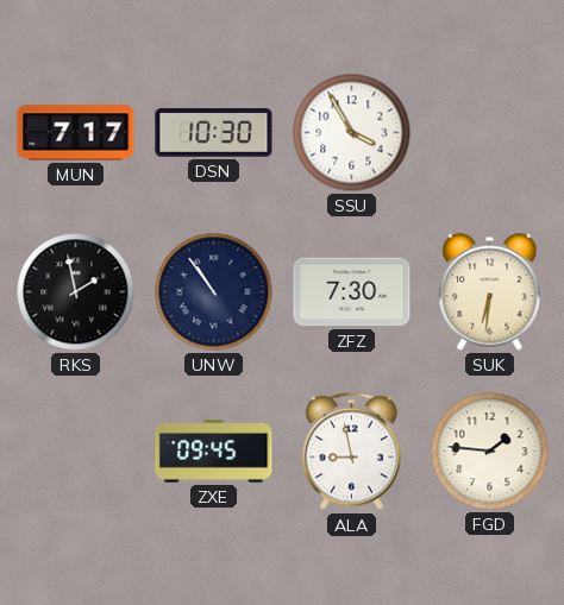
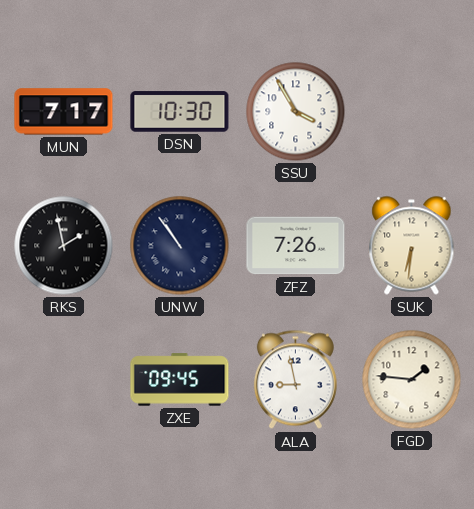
ZFZ: 7:30 -> 7:26
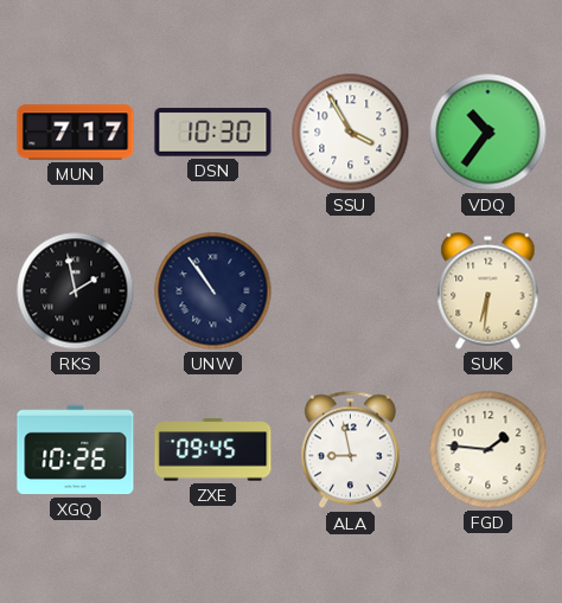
VDQ: none -> 10:36
ZFZ: 7:26 -> none
XGQ: none -> 10:26
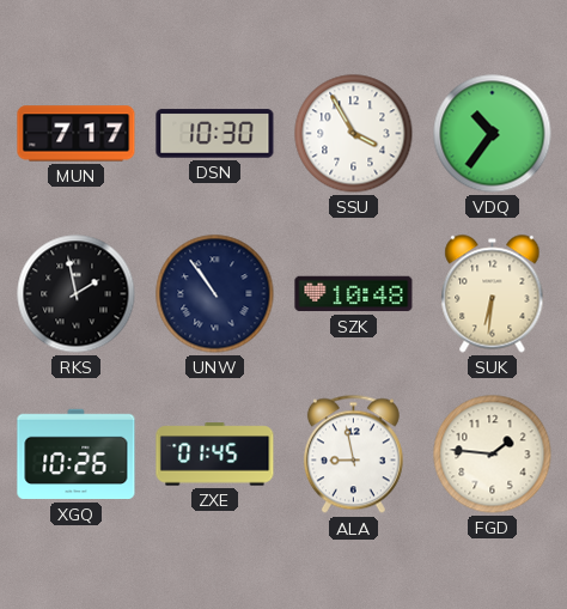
SZK: none -> 10:48
ZXE: 09:45 -> 01:45
